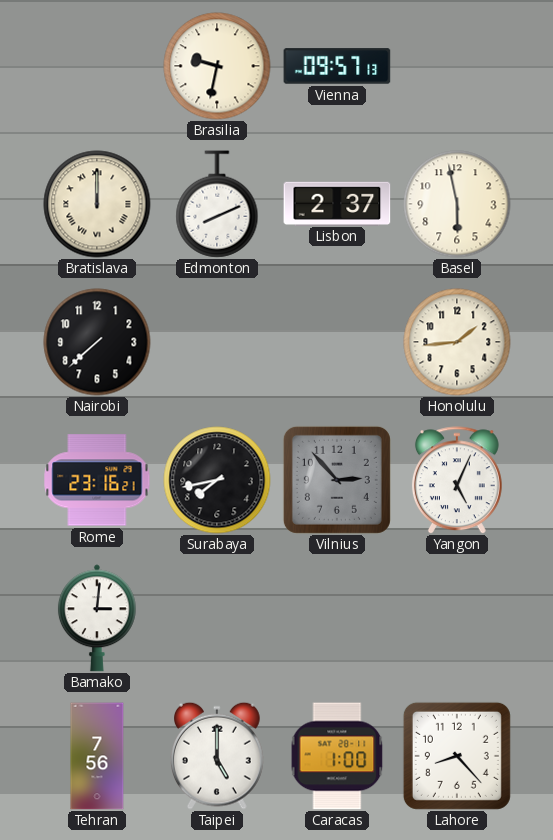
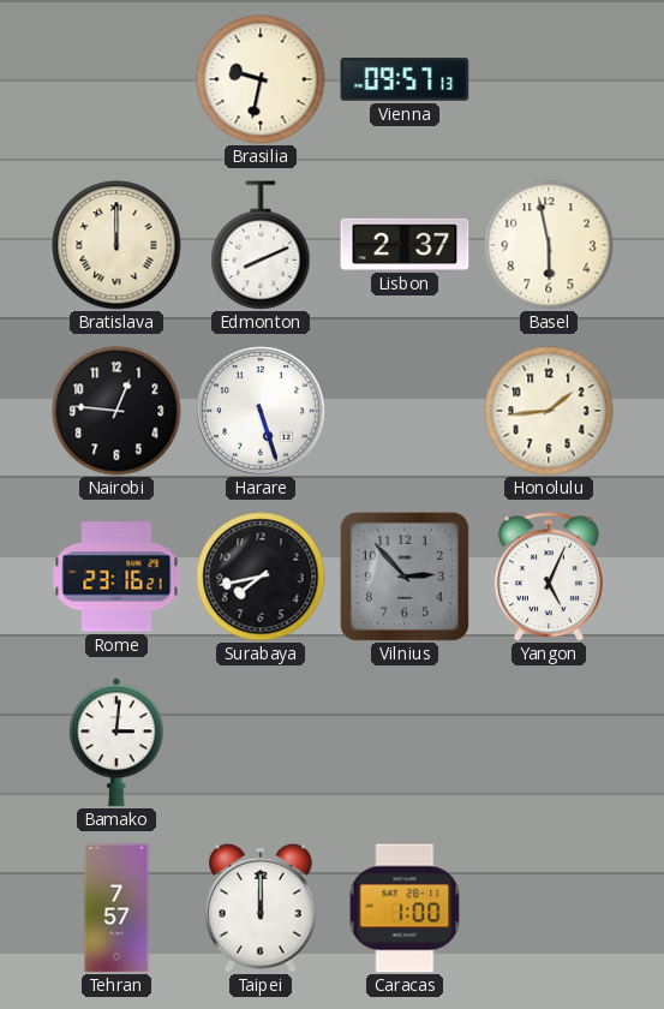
Nairobi: 7:38 -> 12:46
Harare: none -> 5:27
Tehran: 7:56 -> 7:57
Taipei: 5:00 -> 12:00
Lahore: 8:23 -> none
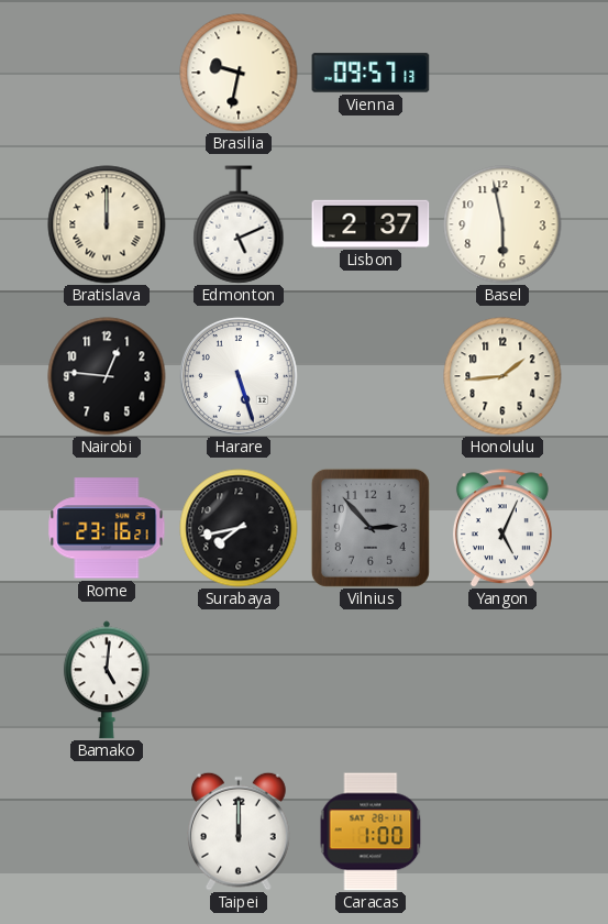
Edmonton: 8:11 -> 5:11
Bamako: 3:01 -> 5:01
Tehran: 7:57 -> none
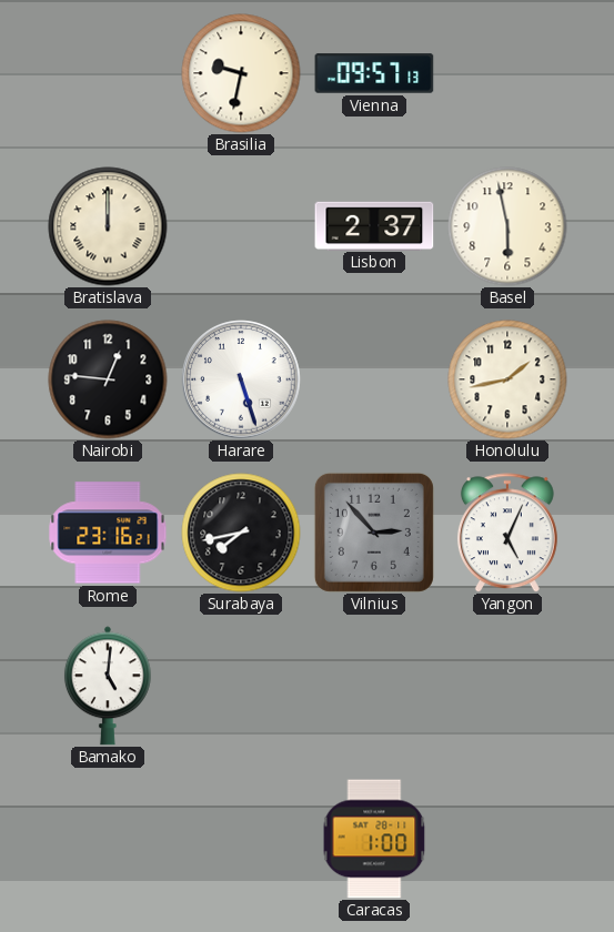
Edmonton: 5:11 -> none
Honolulu: 1:44 -> 1:43
Taipei: 12:00 -> none
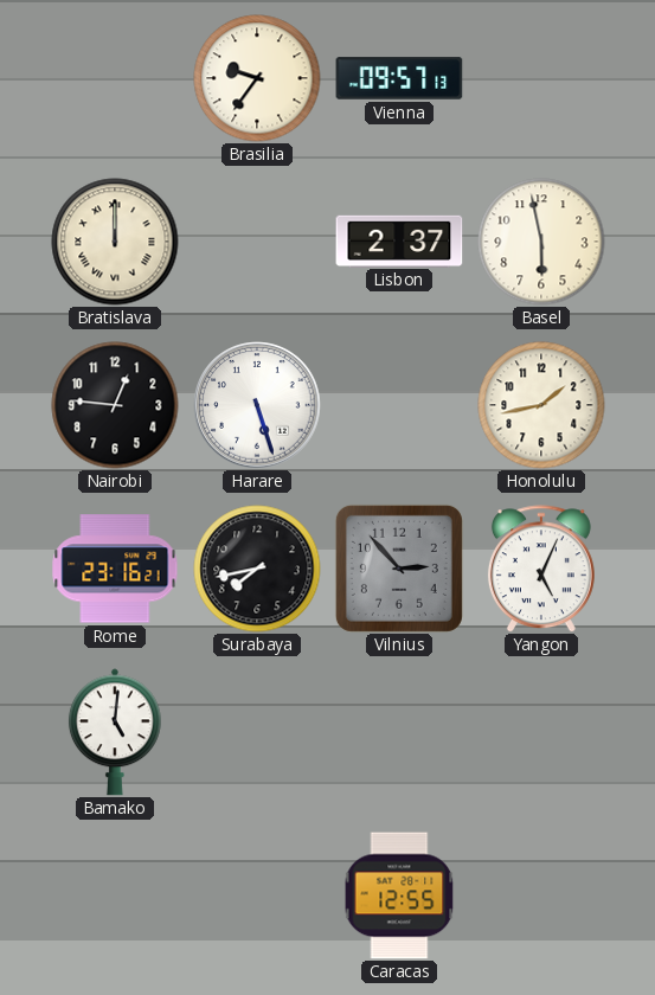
Brasilia: 9:32 -> 9:36
Caracas: 1:00 -> 12:55
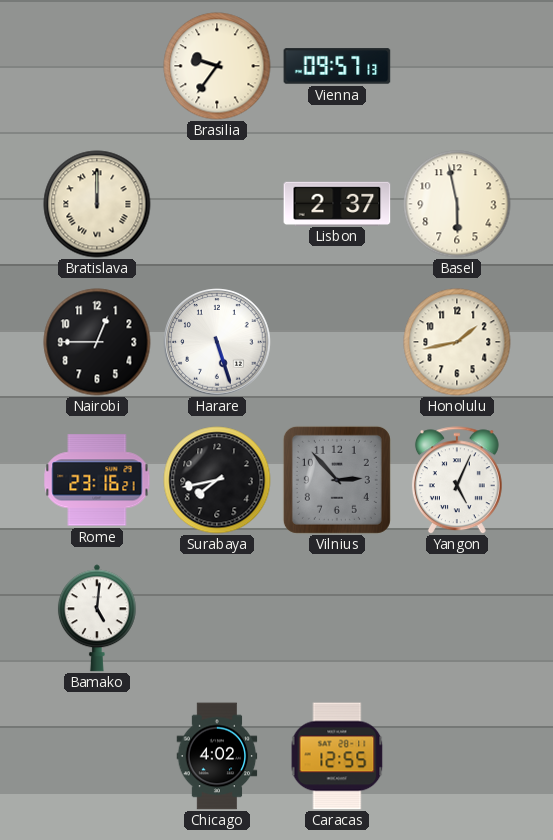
Nairobi: 12:46 -> 12:45
Chicago: none -> 4:02
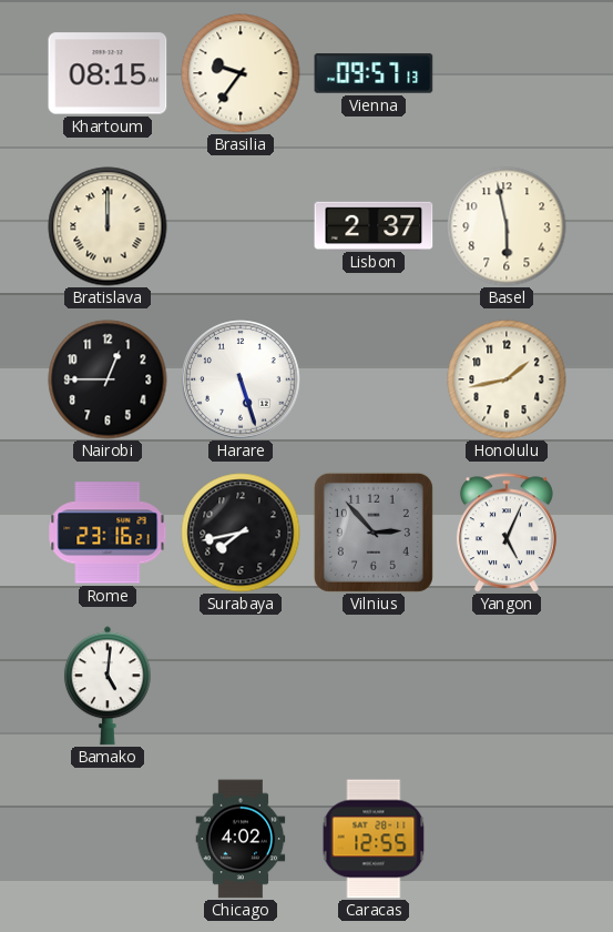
Khartoum: none -> 08:15
